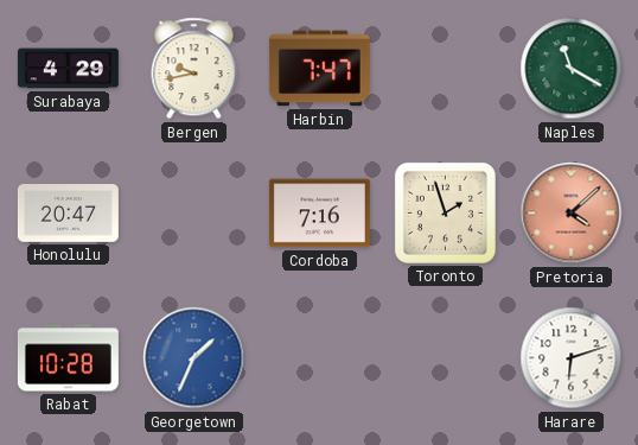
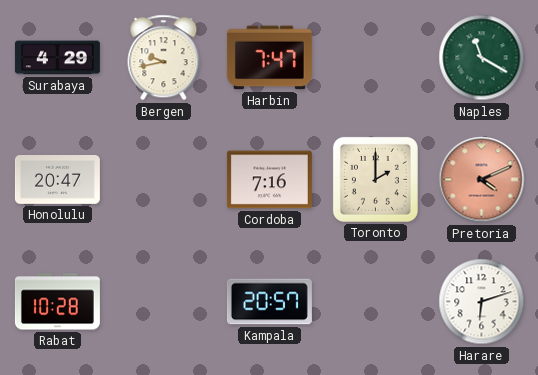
Toronto: 1:57 -> 2:00
Pretoria: 4:08 -> 4:11
Georgetown: 1:34 -> none
Kampala: none -> 20:57
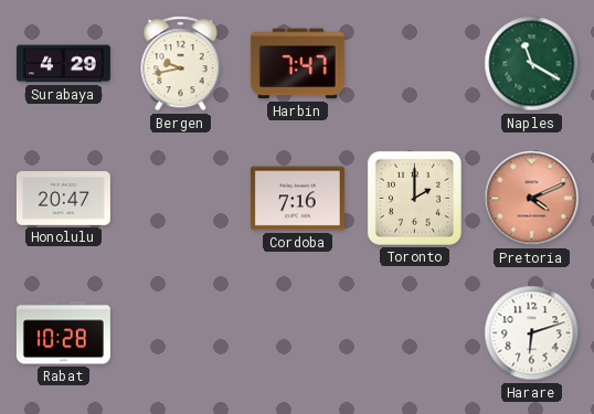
Kampala: 20:57 -> none
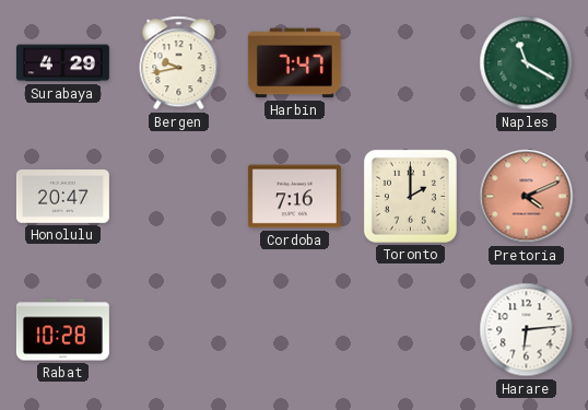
Harare: 6:12 -> 6:14
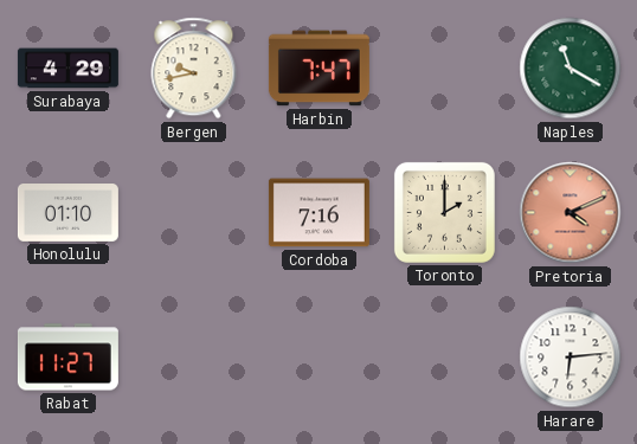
Honolulu: 20:47 -> 01:10
Rabat: 10:28 -> 11:27
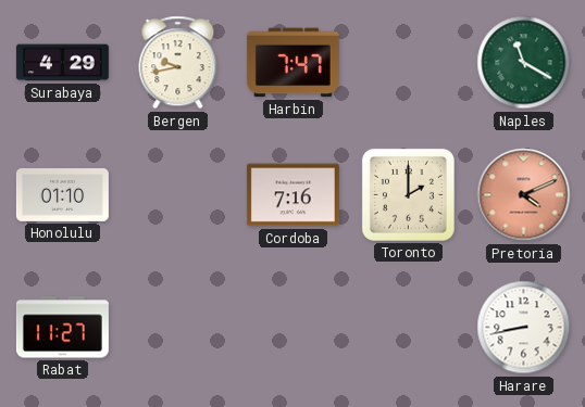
Harare: 6:14 -> 8:43
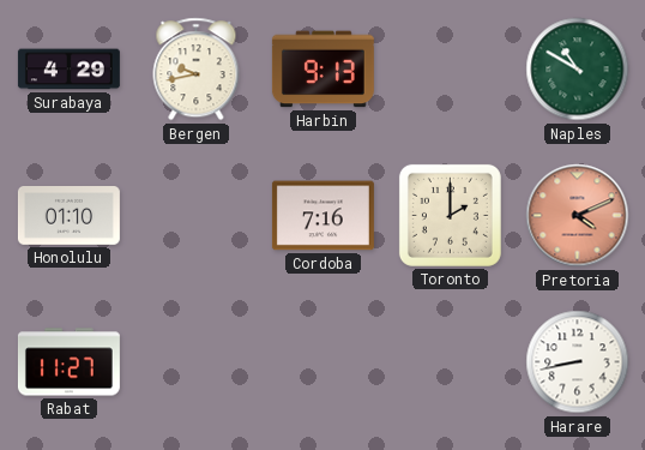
Harbin: 7:47 -> 9:13
Naples: 11:20 -> 10:50
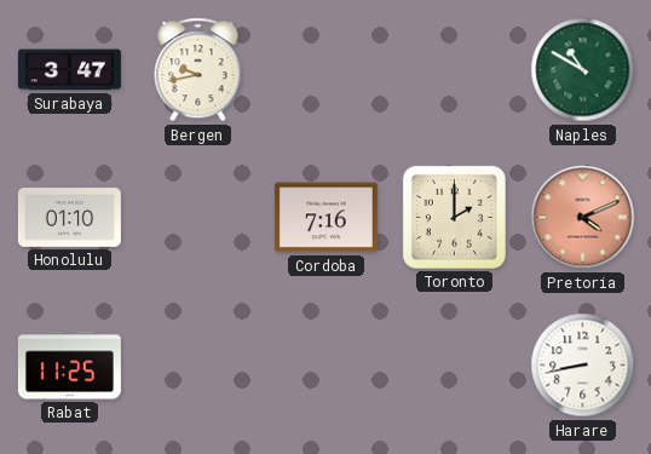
Surabaya: 4:29 -> 3:47
Harbin: 9:13 -> none
Rabat: 11:27 -> 11:25
